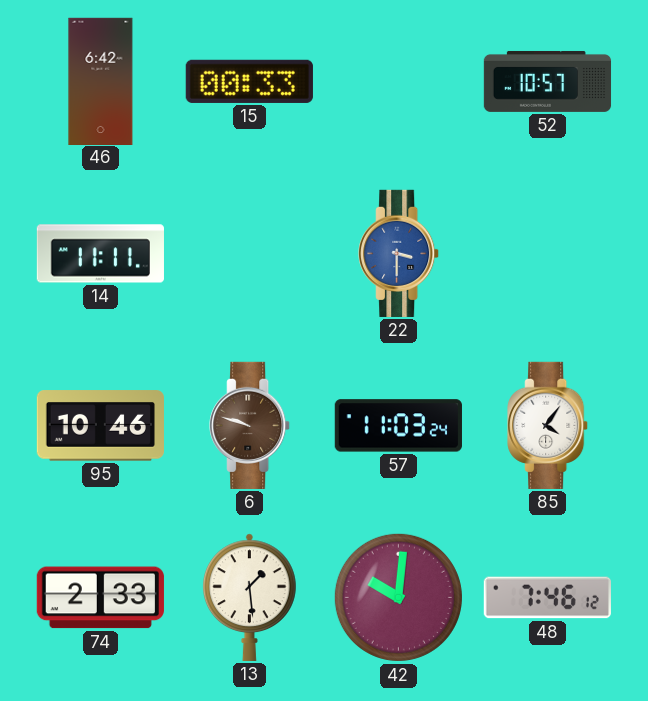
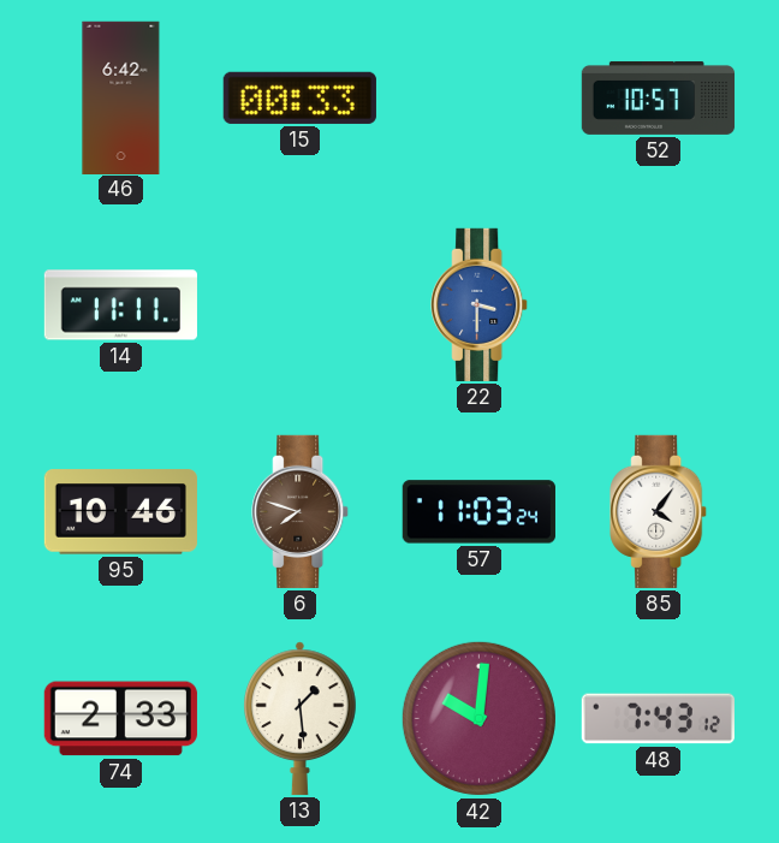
6: 9:48 -> 7:48
48: 7:46 -> 7:43
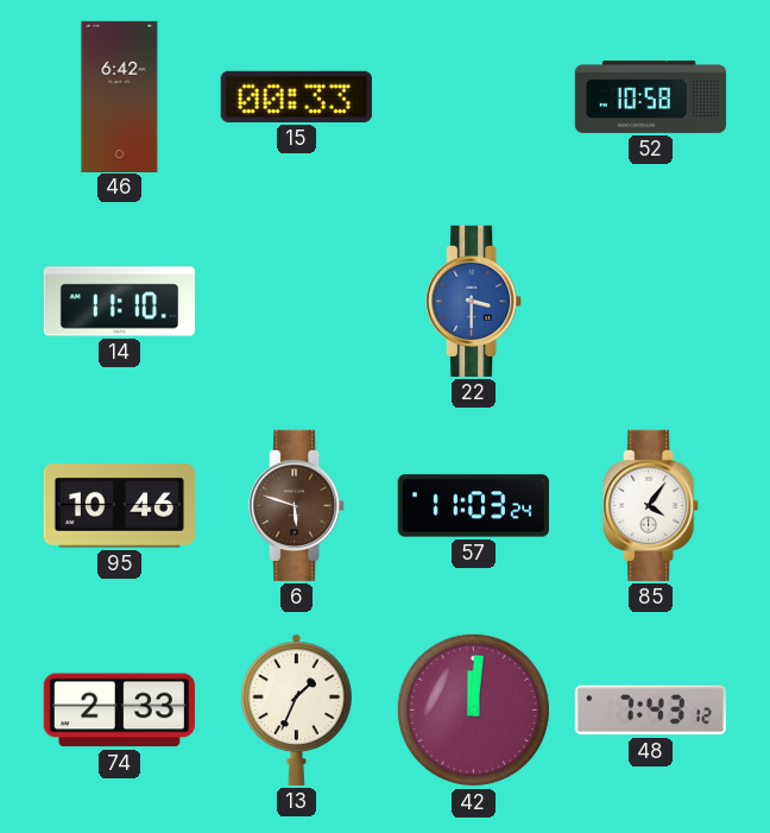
52: 10:57 -> 10:58
14: 11:11 -> 11:10
6: 7:48 -> 5:48
13: 1:29 -> 1:34
42: 10:01 -> 12:01
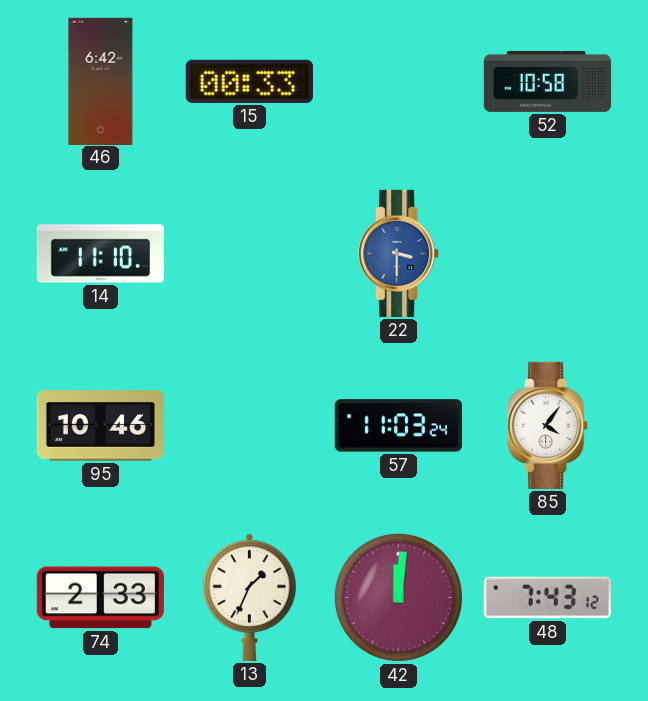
6: 5:48 -> none
